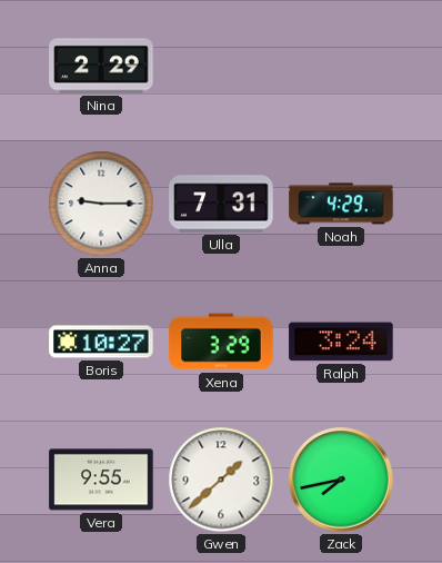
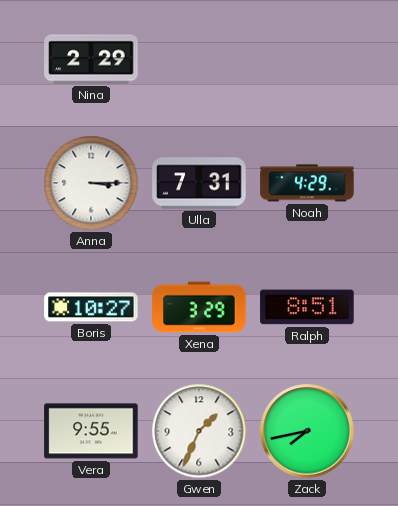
Anna: 9:15 -> 3:15
Ralph: 3:24 -> 8:51
Gwen: 1:38 -> 1:34
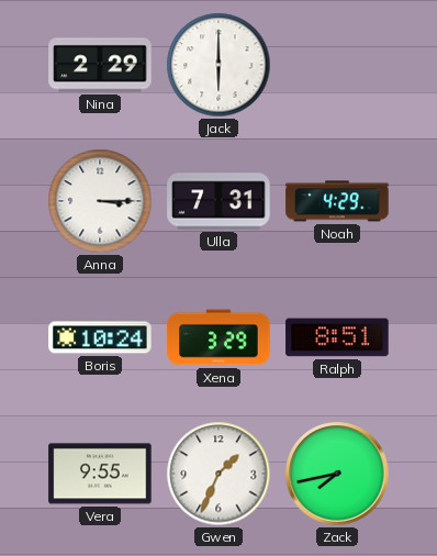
Jack: none -> 6:00
Boris: 10:27 -> 10:24
